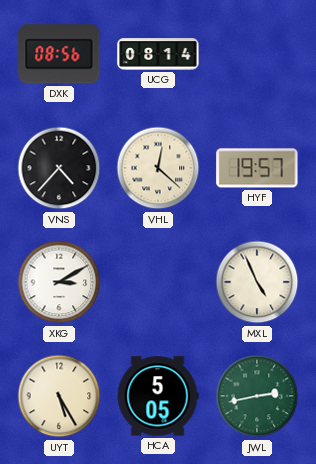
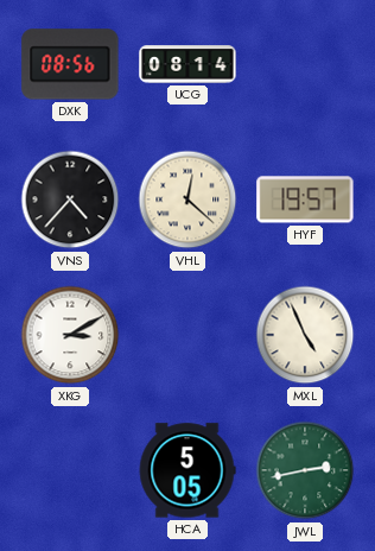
UYT: 5:25 -> none
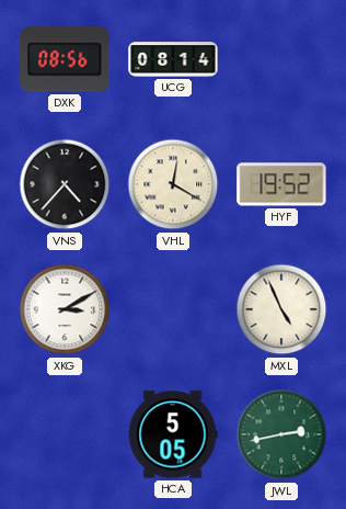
VHL: 12:22 -> 12:20
HYF: 19:57 -> 19:52
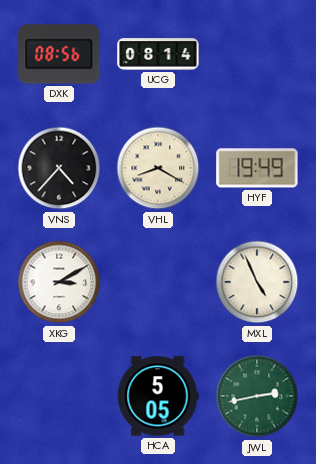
VHL: 12:20 -> 8:20
HYF: 19:52 -> 19:49
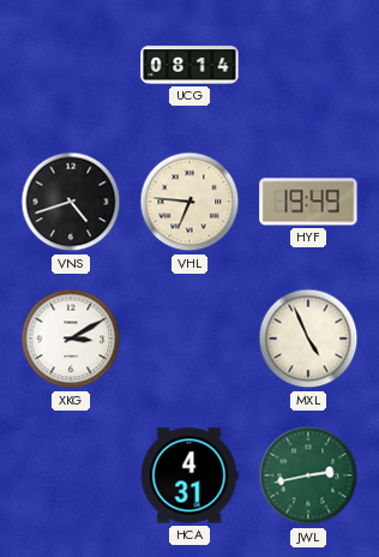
DXK: 08:56 -> none
VNS: 4:37 -> 4:42
VHL: 8:20 -> 6:46
HCA: 5:05 -> 4:31
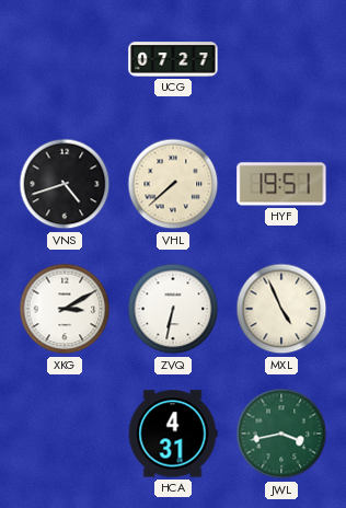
UCG: 08:14 -> 07:27
VHL: 6:46 -> 7:38
HYF: 19:49 -> 19:51
ZVQ: none -> 6:32
JWL: 2:43 -> 3:43
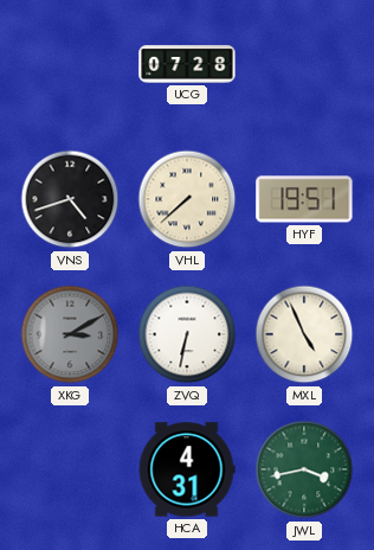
UCG: 07:27 -> 07:28
XKG dial: white -> grey
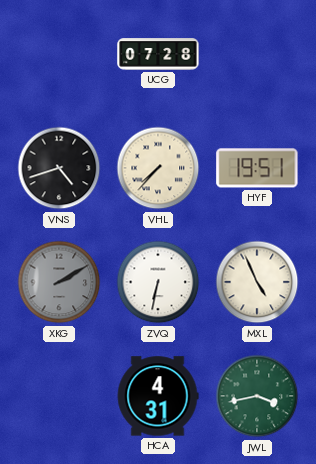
VHL: 7:38 -> 7:37
XKG: 3:10 -> 2:10
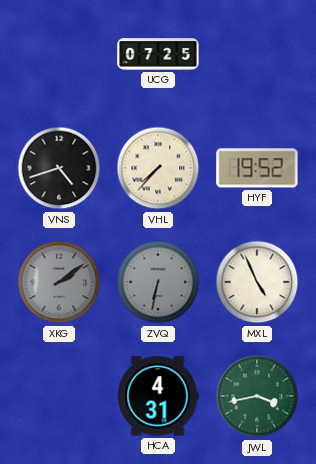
UCG: 07:28 -> 07:25
HYF: 19:51 -> 19:52
XKG: 2:10 -> 2:09
ZVQ dial: white -> grey
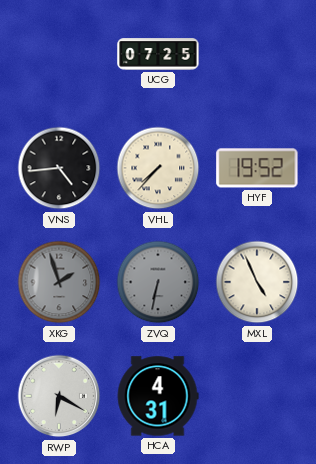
VNS: 4:42 -> 4:44
XKG: 2:09 -> 1:57
RWP: none -> 6:20
JWL: 3:43 -> none
